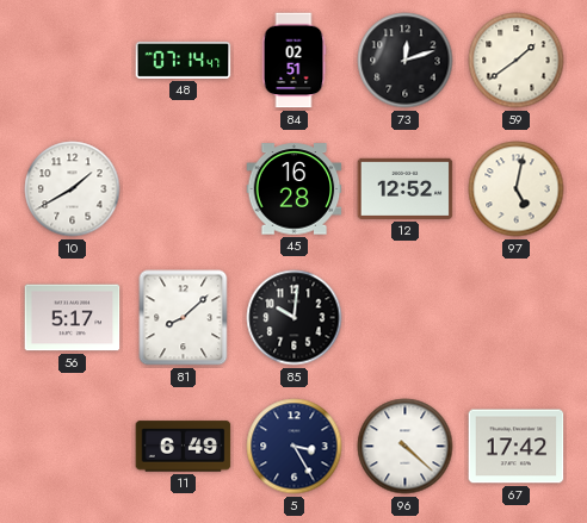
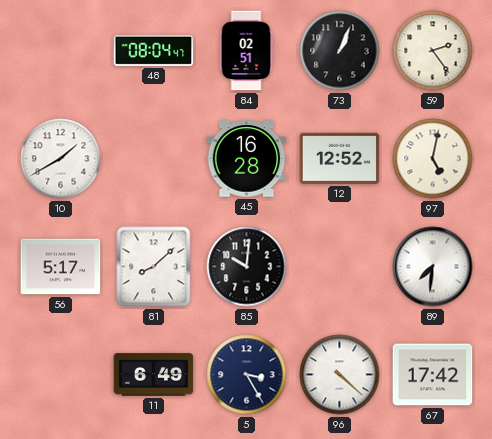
48: 07:14 -> 08:04
73: 12:12 -> 1:04
59: 1:39 -> 2:24
89: none -> 7:31
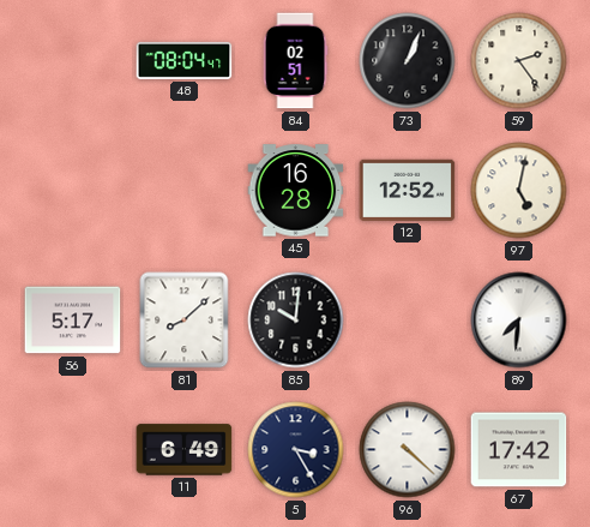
10: 1:40 -> none
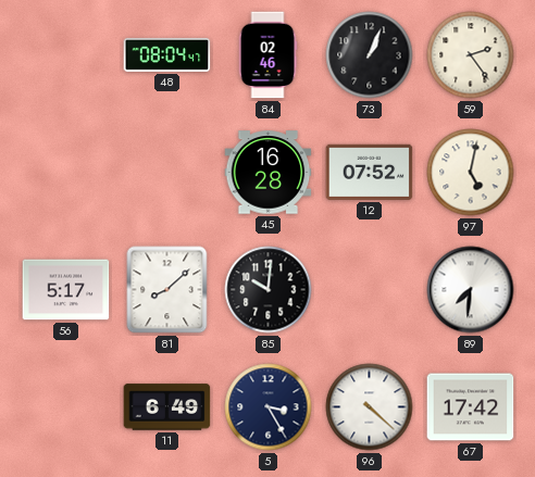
84: 02:51 -> 02:46
12: 12:52 -> 07:52
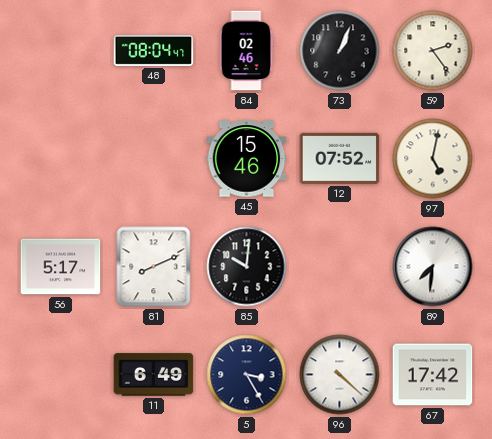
45: 16:28 -> 15:46
81: 8:08 -> 8:11
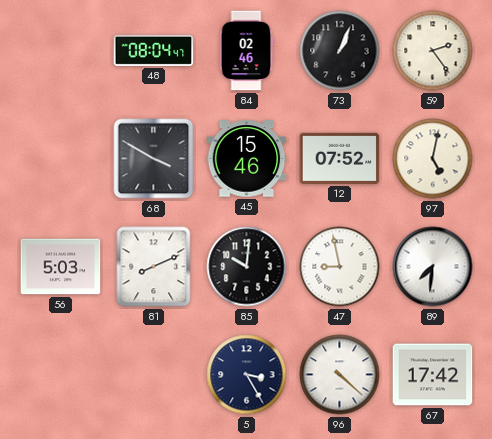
68: none -> 3:50
56: 5:17 -> 5:03
47: none -> 8:58
11: 6:49 -> none
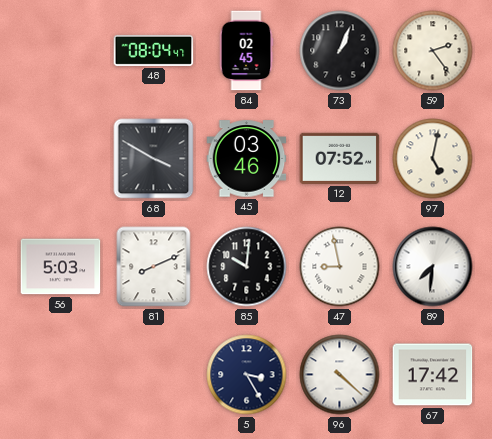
84: 02:46 -> 02:45
45: 15:46 -> 03:46
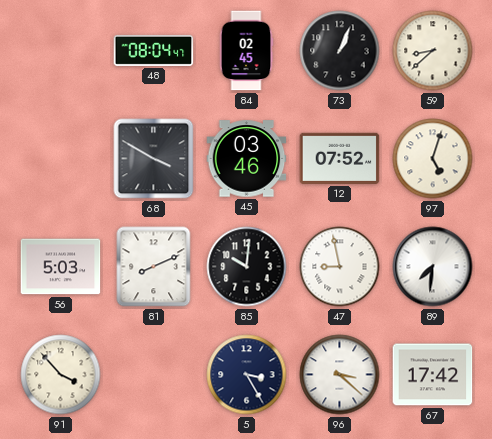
59: 2:24 -> 8:38
97: 5:02 -> 5:03
91: none -> 3:53
96: 4:22 -> 3:22
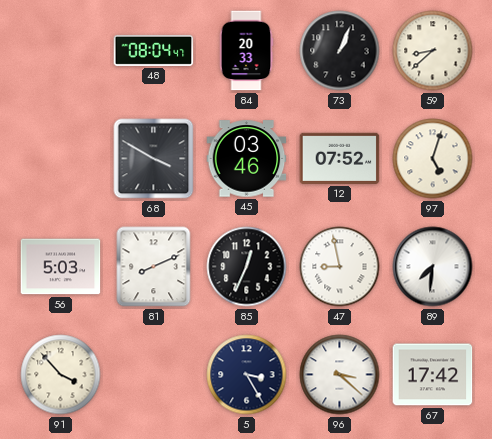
84: 02:45 -> 20:33
85: 10:01 -> 12:34
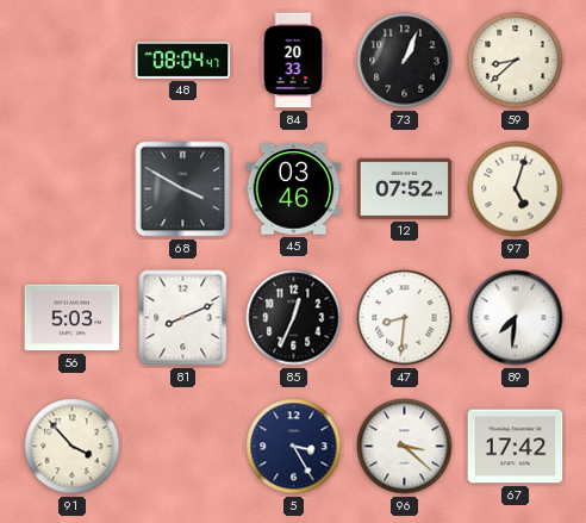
47: 8:58 -> 8:31
